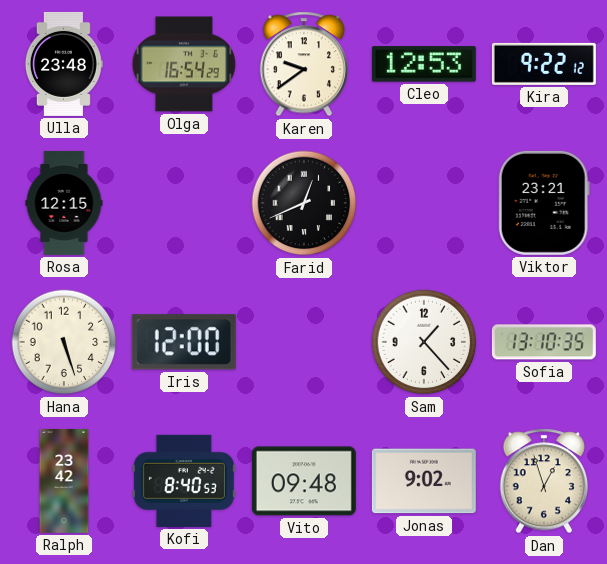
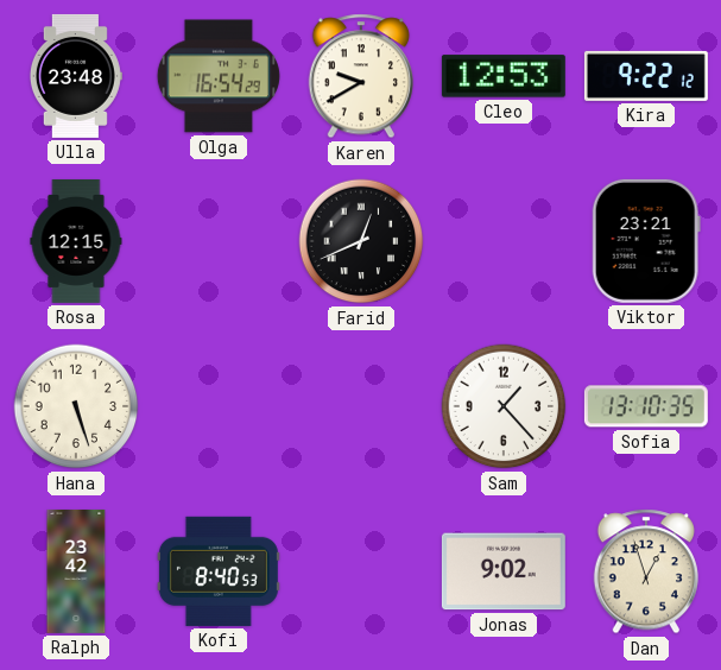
Karen: 9:39 -> 9:40
Iris: 12:00 -> none
Vito: 09:48 -> none
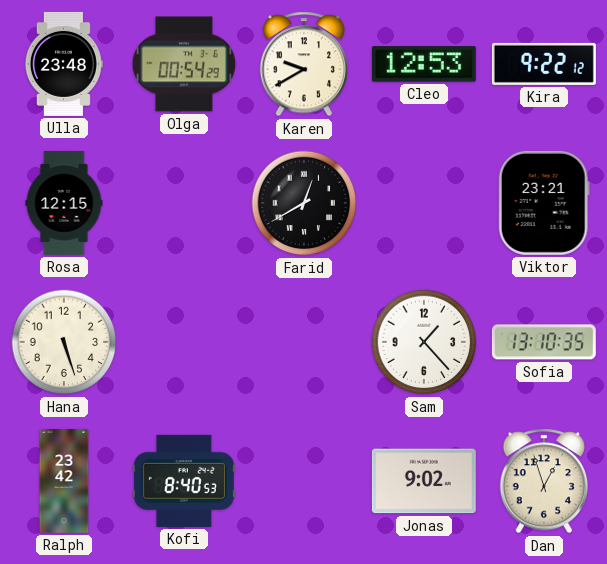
Olga: 16:54 -> 00:54
Farid: 12:41 -> 12:40
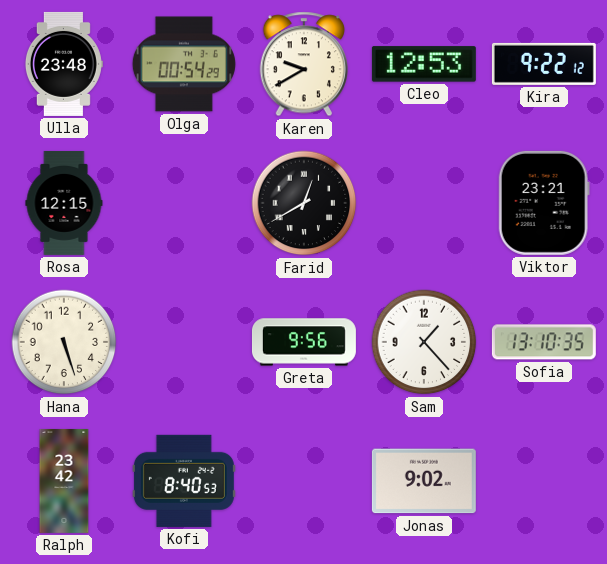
Greta: none -> 9:56
Dan: 12:57 -> none
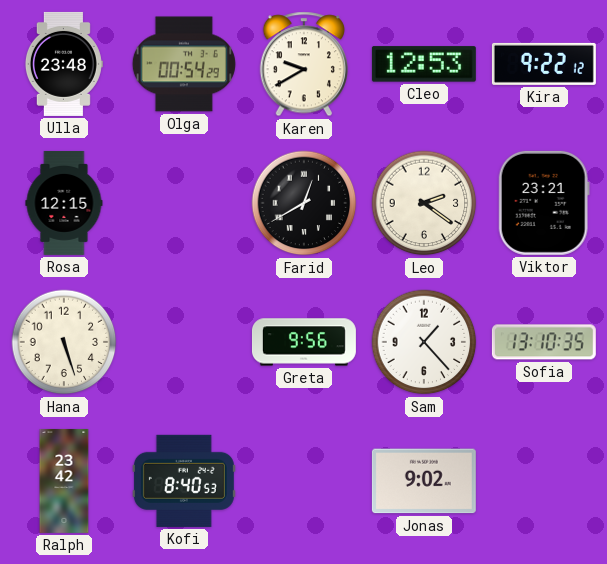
Leo: none -> 2:21
